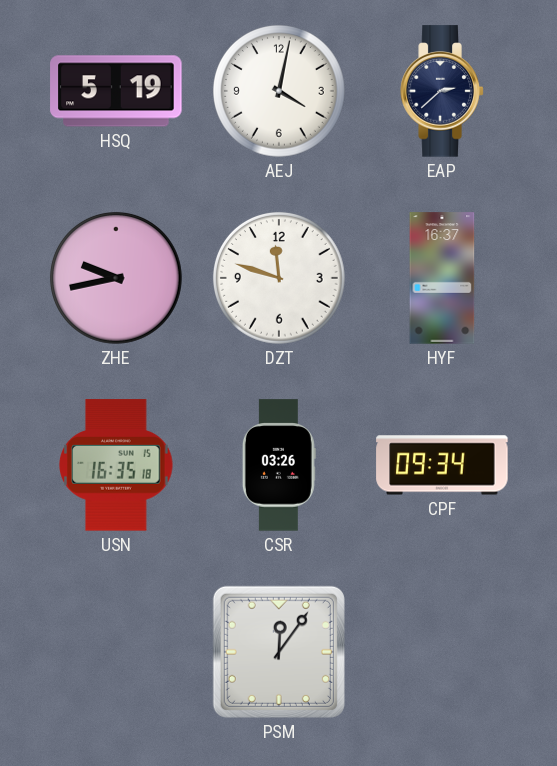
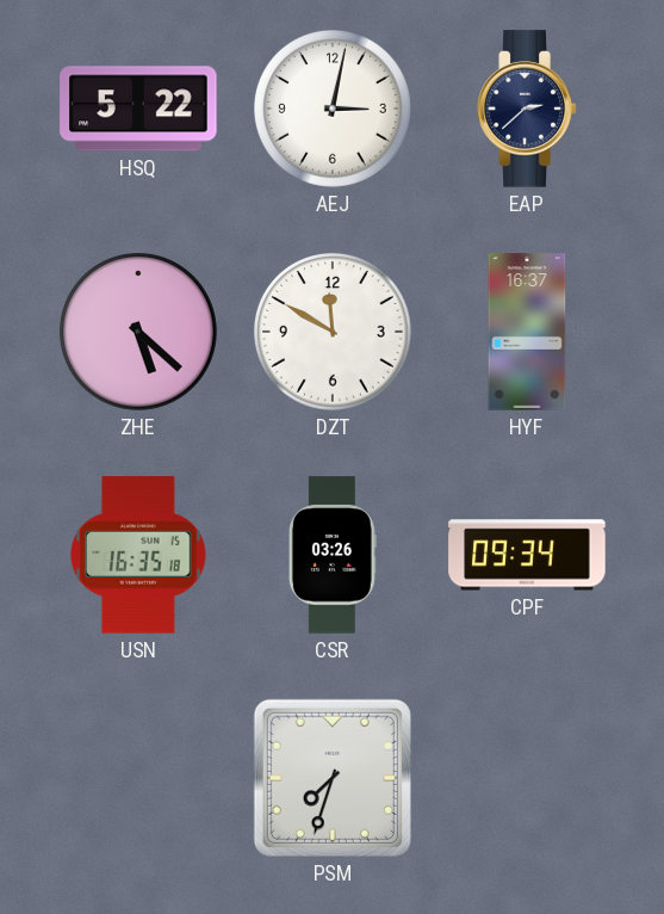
HSQ: 5:19 -> 5:22
AEJ: 4:02 -> 3:02
ZHE: 9:43 -> 5:22
DZT: 11:48 -> 11:50
PSM: 12:06 -> 7:33
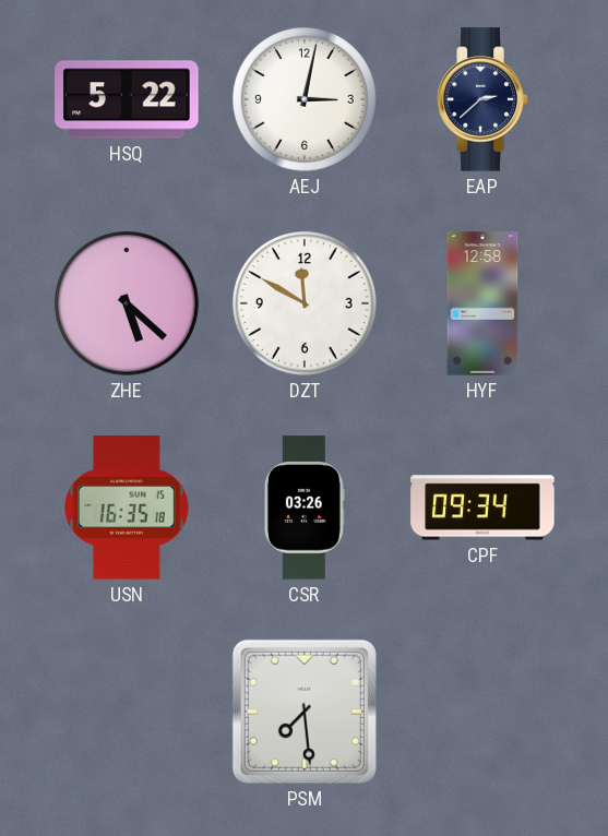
HYF: 16:37 -> 12:58
PSM: 7:33 -> 7:29
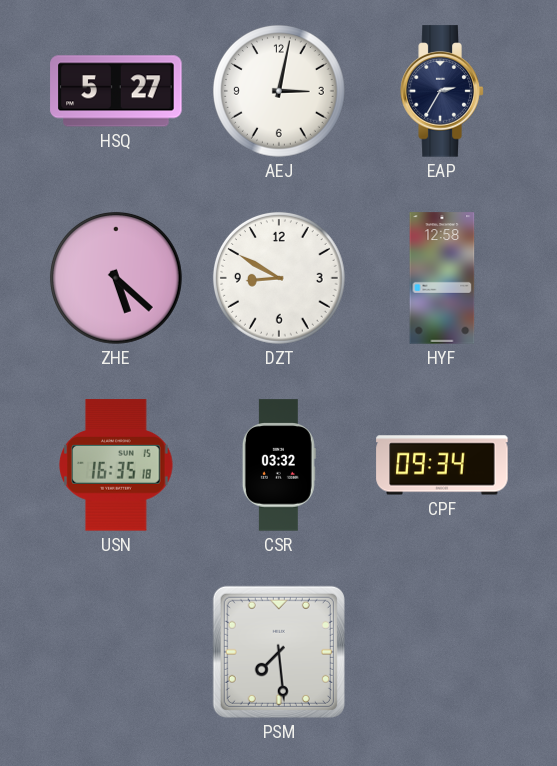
HSQ: 5:22 -> 5:27
EAP: 2:38 -> 2:35
DZT: 11:50 -> 8:50
CSR: 03:26 -> 03:32
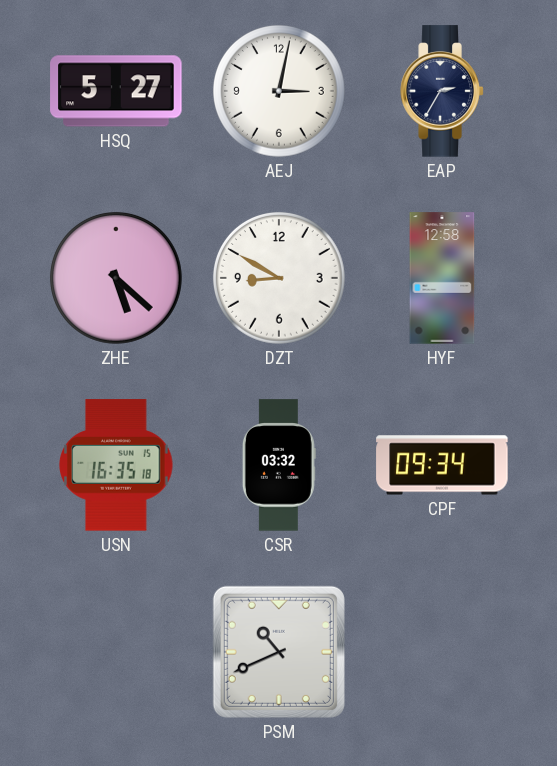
PSM: 7:29 -> 10:41
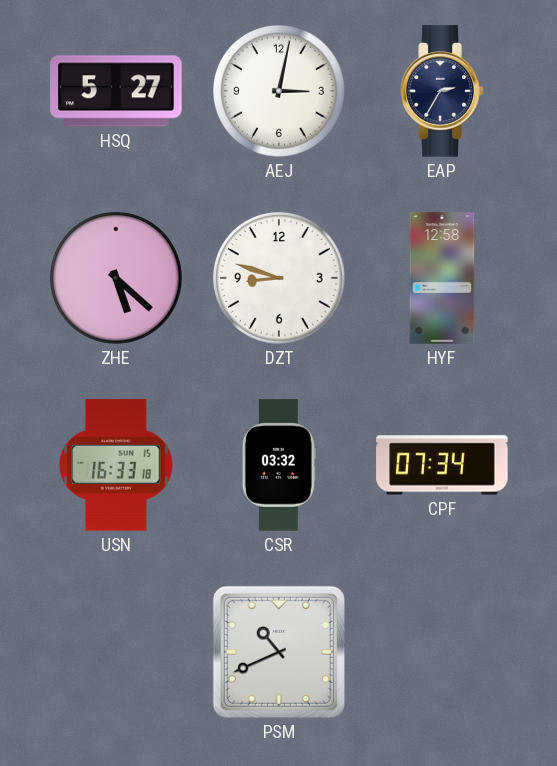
DZT: 8:50 -> 8:48
USN: 16:35 -> 16:33
CPF: 09:34 -> 07:34
